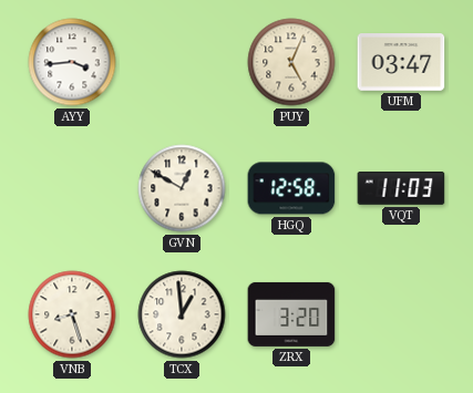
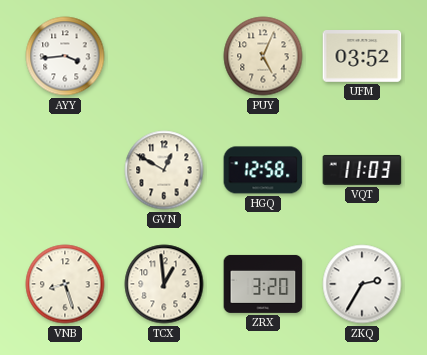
UFM: 03:47 -> 03:52
ZKQ: none -> 2:35
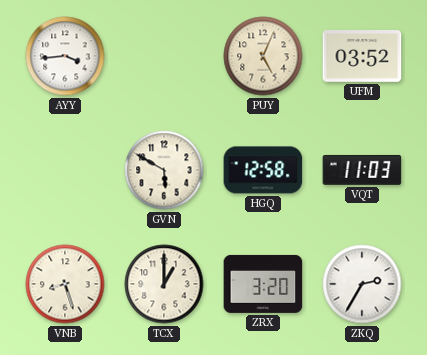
GVN: 12:50 -> 5:50
TCX: 12:59 -> 1:00
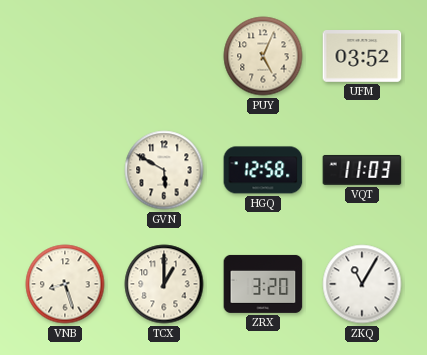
AYY: 3:44 -> none
ZKQ: 2:35 -> 11:05
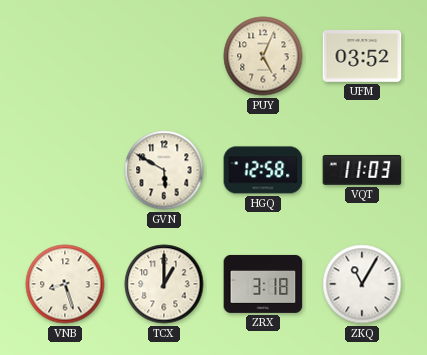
ZRX: 3:20 -> 3:18
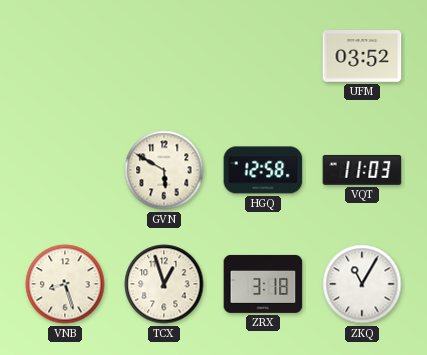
PUY: 5:04 -> none
TCX: 1:00 -> 12:57
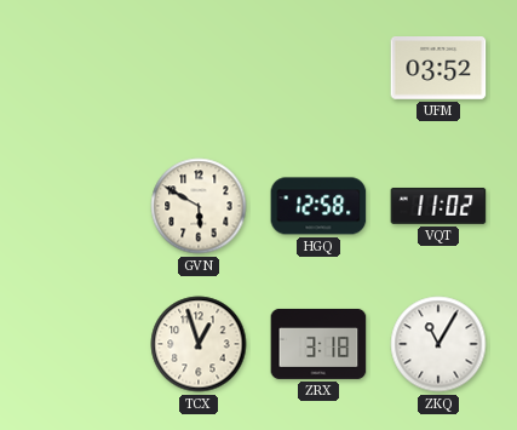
VQT: 11:03 -> 11:02
VNB: 8:27 -> none
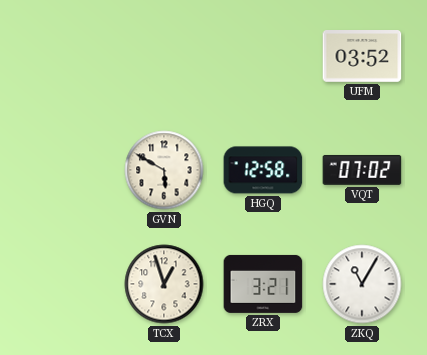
VQT: 11:02 -> 07:02
ZRX: 3:18 -> 3:21
